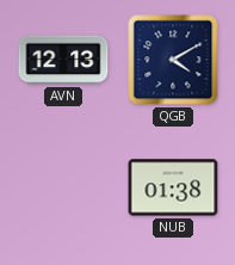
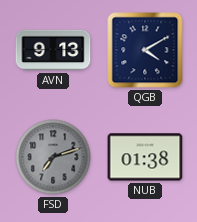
AVN: 12:13 -> 9:13
FSD: none -> 7:12
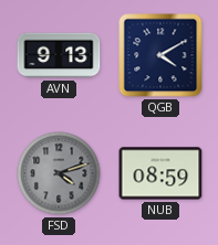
FSD: 7:12 -> 4:12
NUB: 01:38 -> 08:59
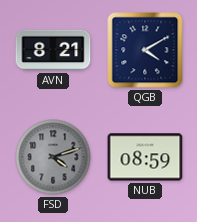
AVN: 9:13 -> 8:21
